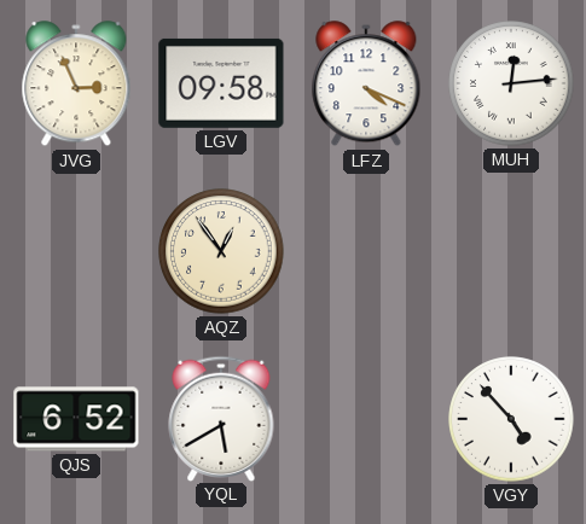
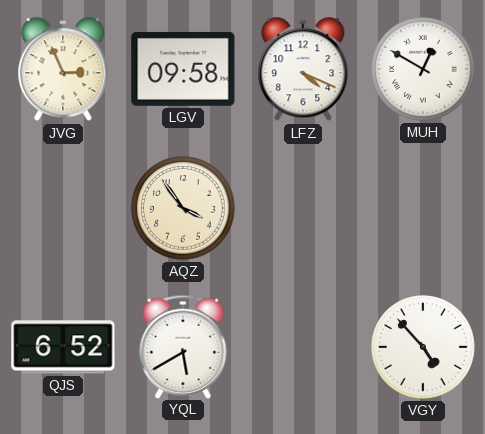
MUH: 12:14 -> 12:50
AQZ: 12:54 -> 3:54
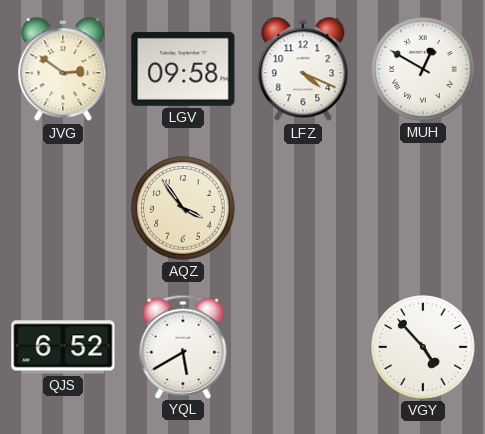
JVG: 2:56 -> 2:51
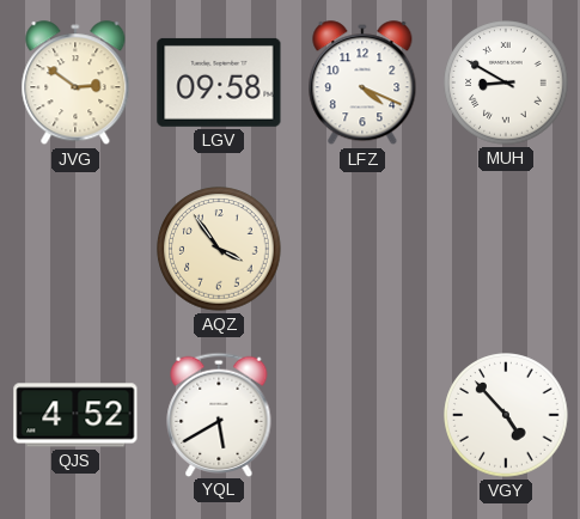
MUH: 12:50 -> 8:50
QJS: 6:52 -> 4:52
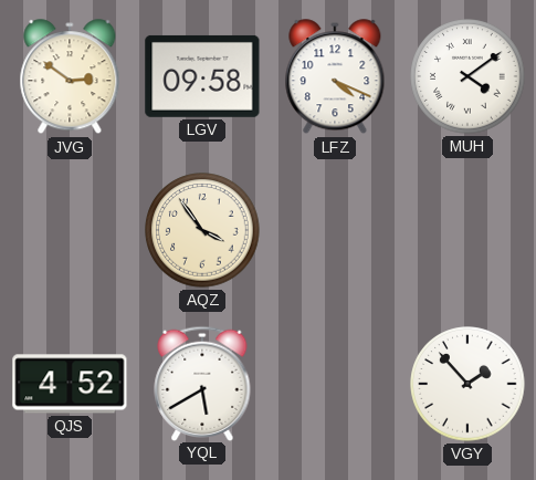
MUH: 8:50 -> 4:09
VGY: 4:53 -> 1:53
